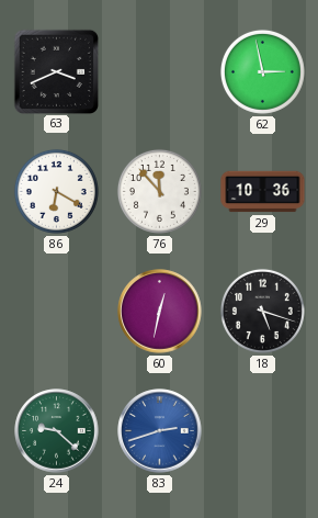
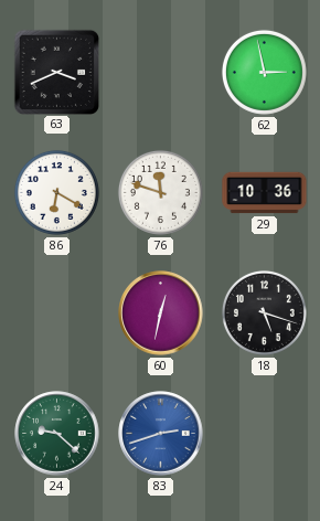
76: 11:53 -> 11:48
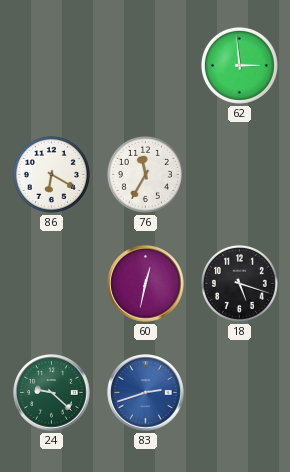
63: 3:41 -> none
62: 2:58 -> 2:59
76: 11:48 -> 11:35
29: 10:36 -> none
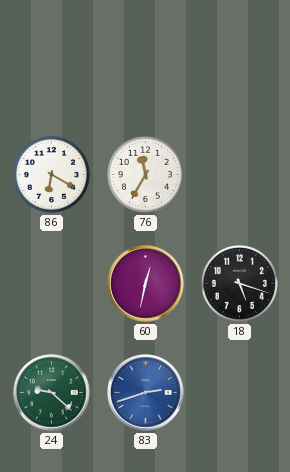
62: 2:59 -> none
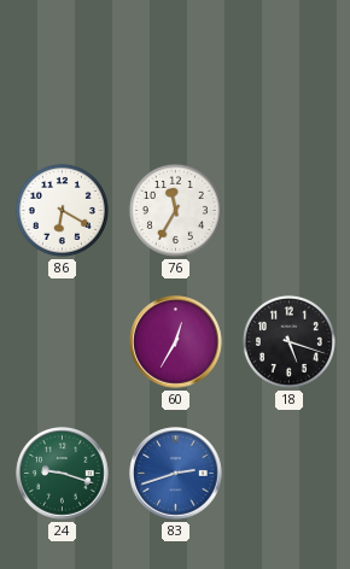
60: 12:32 -> 12:35
24: 9:22 -> 9:18
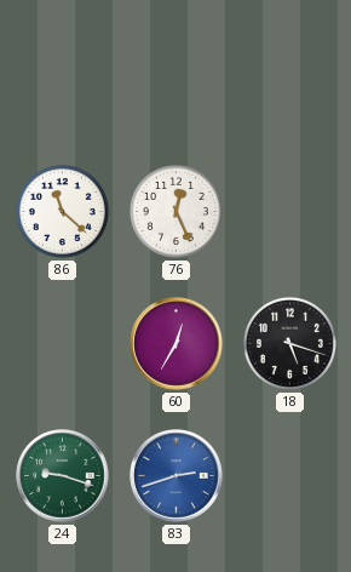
86: 6:20 -> 11:22
76: 11:35 -> 12:26
